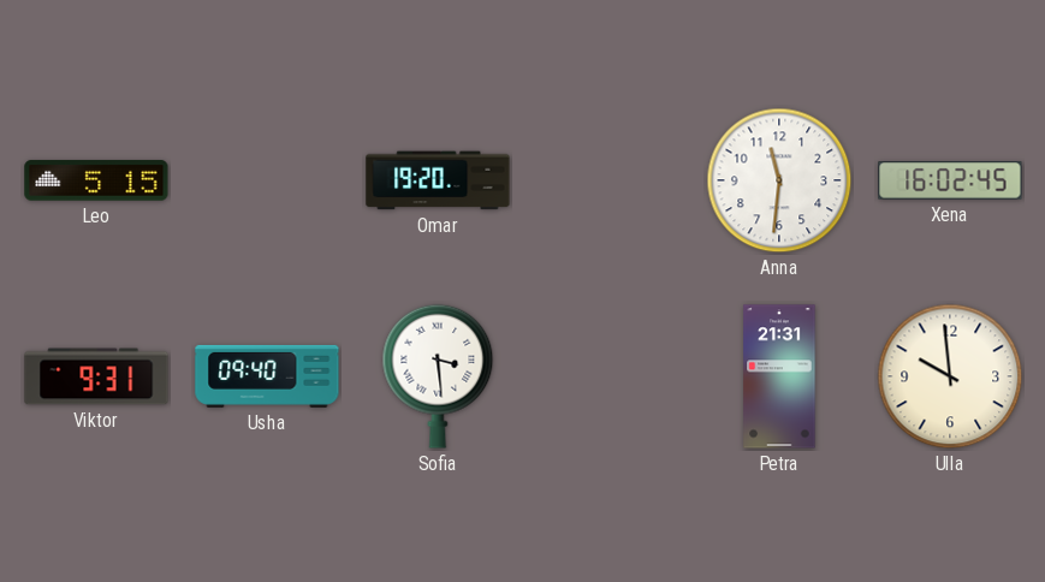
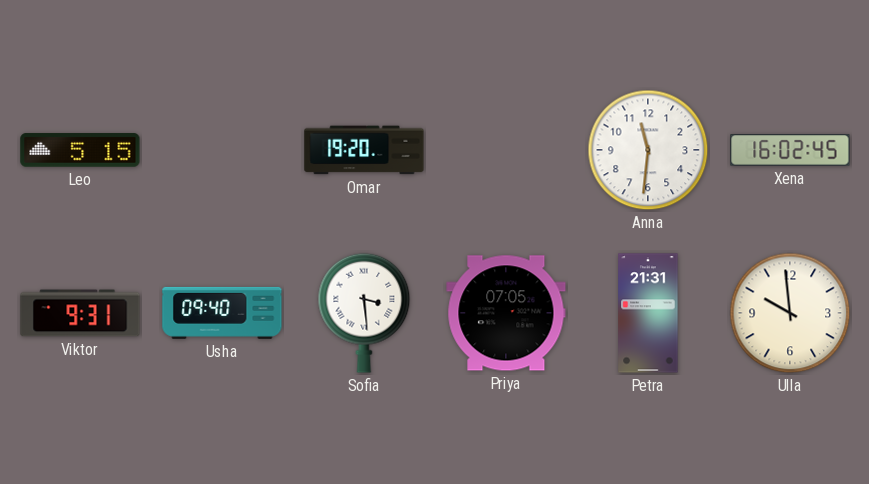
Priya: none -> 07:05
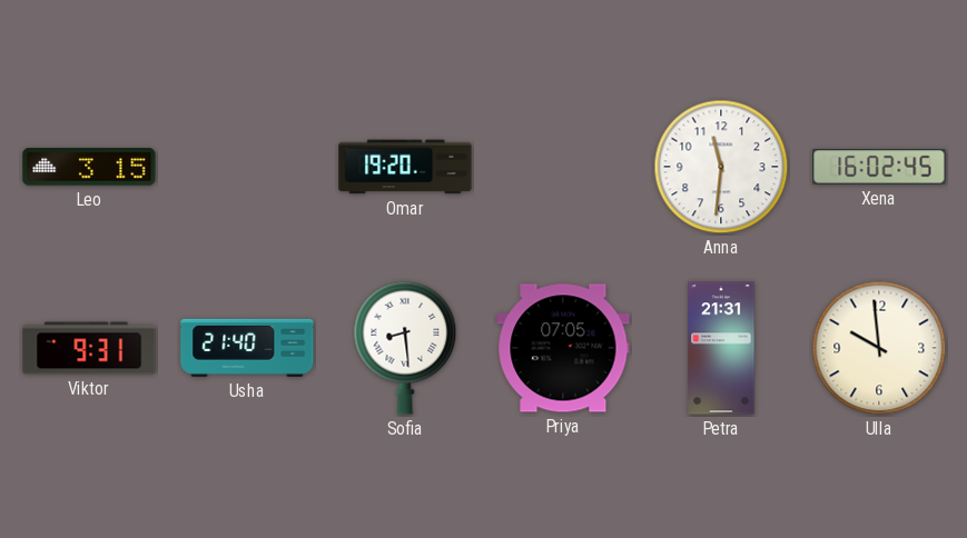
Leo: 5:15 -> 3:15
Usha: 09:40 -> 21:40
Sofia: 3:29 -> 8:29
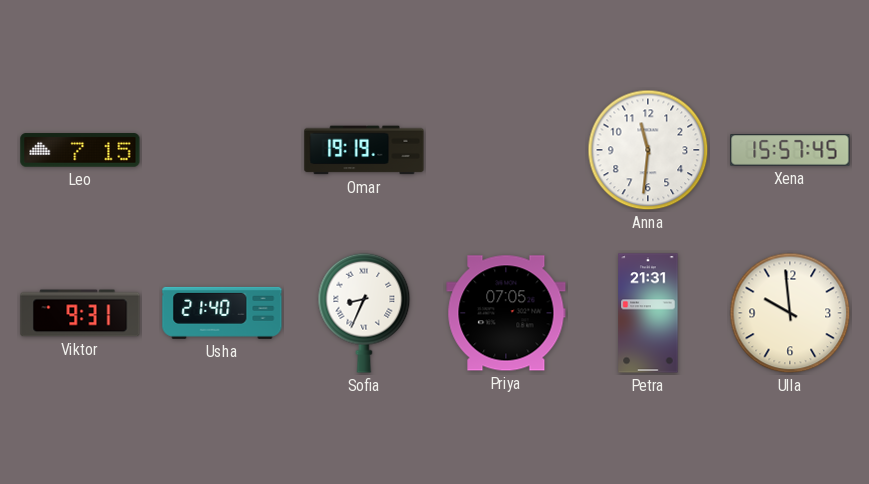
Leo: 3:15 -> 7:15
Omar: 19:20 -> 19:19
Xena: 16:02 -> 15:57
Sofia: 8:29 -> 8:34
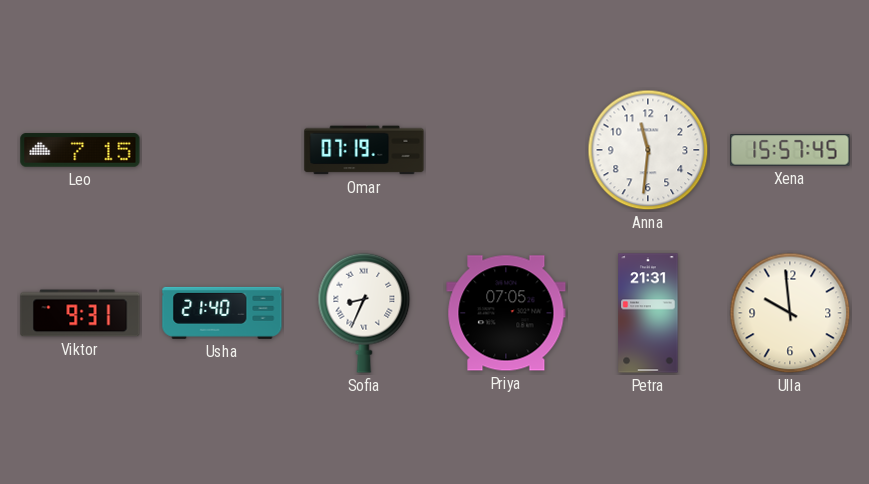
Omar: 19:19 -> 07:19
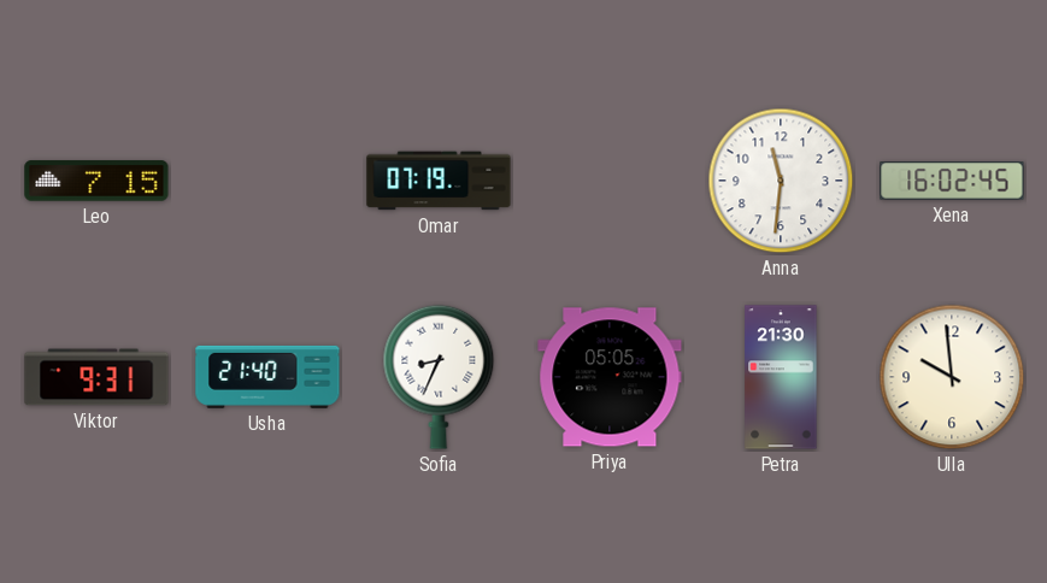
Xena: 15:57 -> 16:02
Priya: 07:05 -> 05:05
Petra: 21:31 -> 21:30
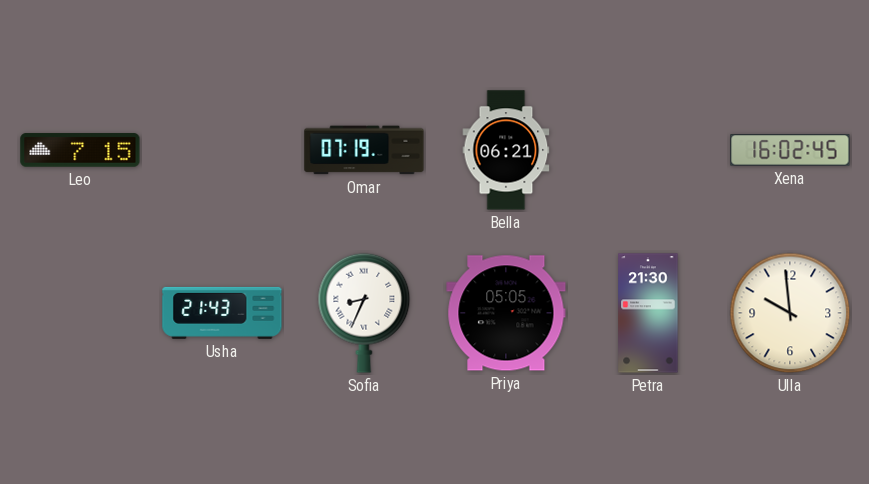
Bella: none -> 06:21
Anna: 11:31 -> none
Viktor: 9:31 -> none
Usha: 21:40 -> 21:43
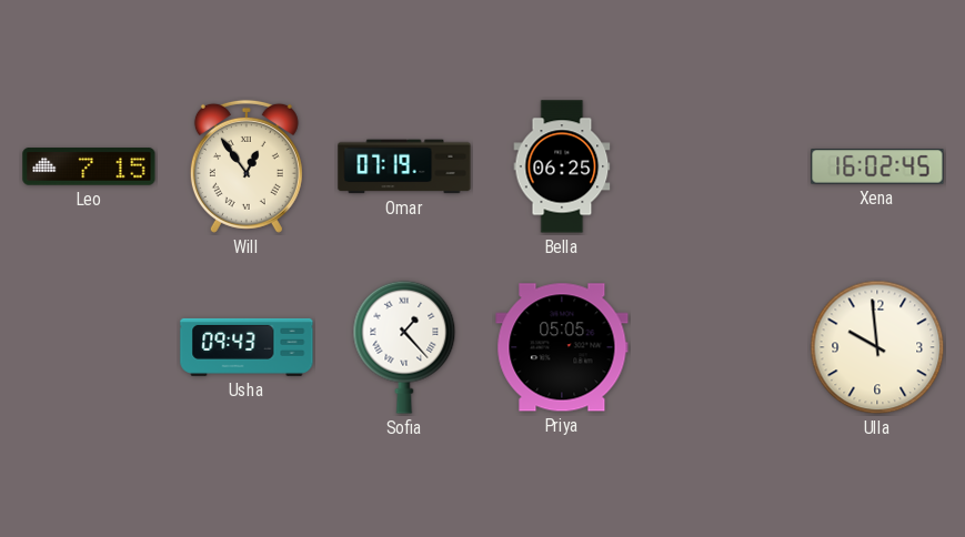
Will: none -> 12:54
Bella: 06:21 -> 06:25
Usha: 21:43 -> 09:43
Sofia: 8:34 -> 1:23
Petra: 21:30 -> none
